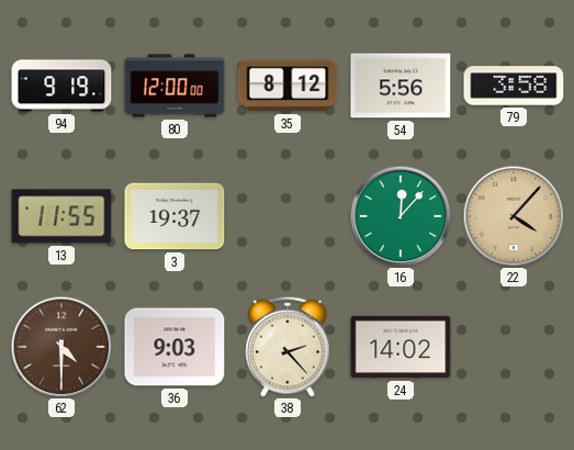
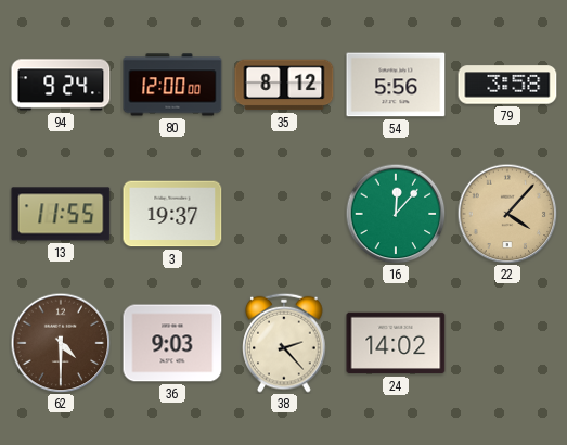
94: 9:19 -> 9:24
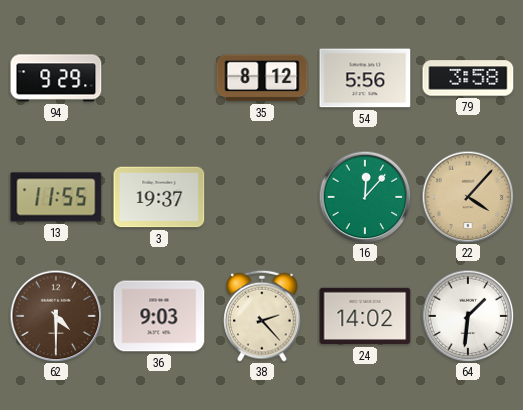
94: 9:24 -> 9:29
80: 12:00 -> none
64: none -> 1:31
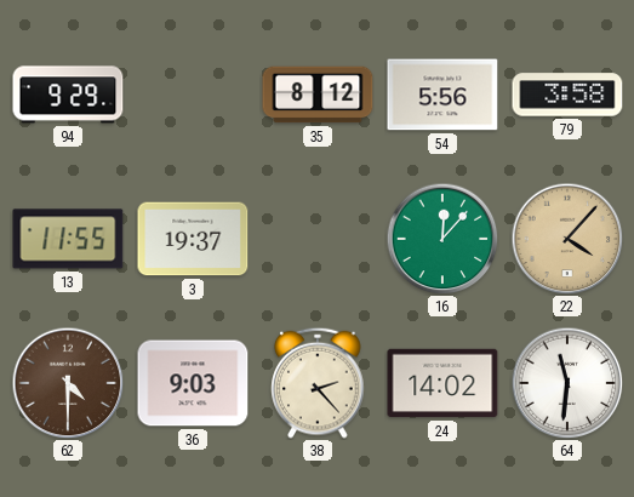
64: 1:31 -> 11:31
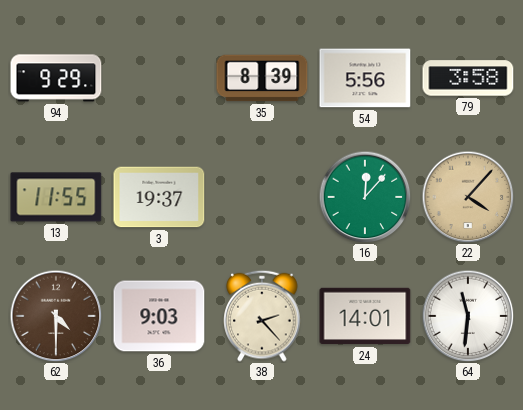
35: 8:12 -> 8:39
24: 14:02 -> 14:01
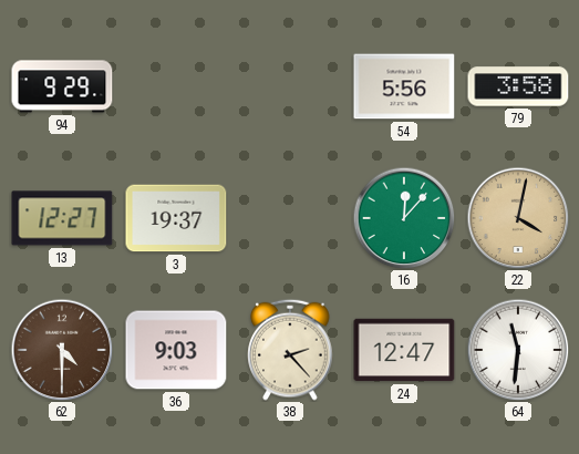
35: 8:39 -> none
13: 11:55 -> 12:27
22: 4:07 -> 4:02
24: 14:01 -> 12:47
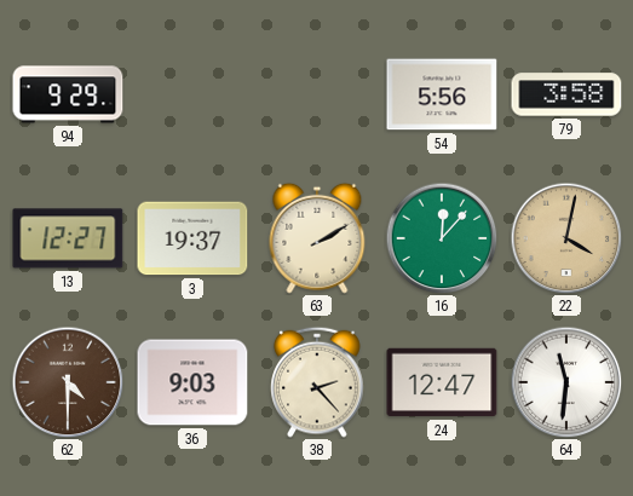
63: none -> 2:10
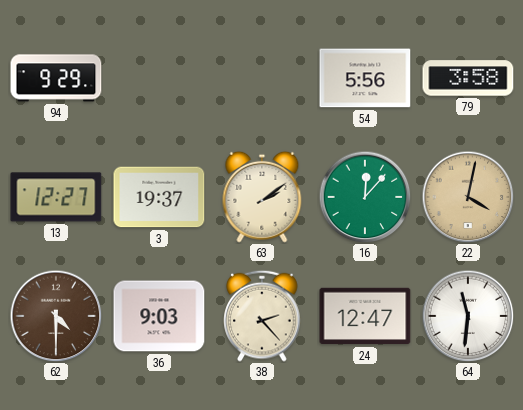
63: 2:10 -> 2:09
